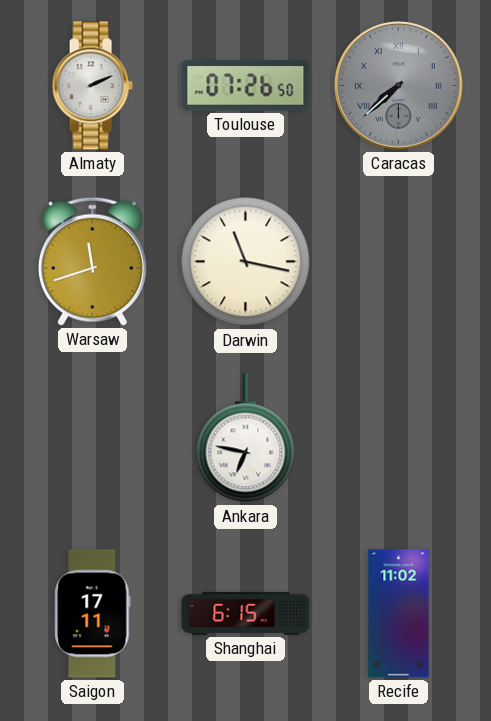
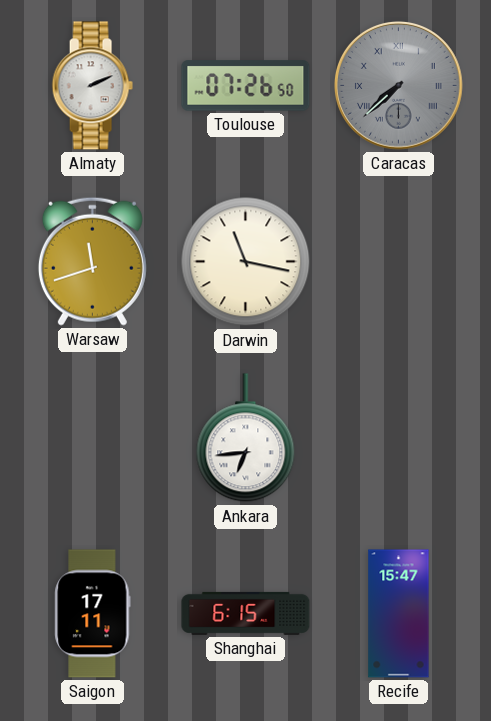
Ankara: 6:47 -> 6:44
Recife: 11:02 -> 15:47
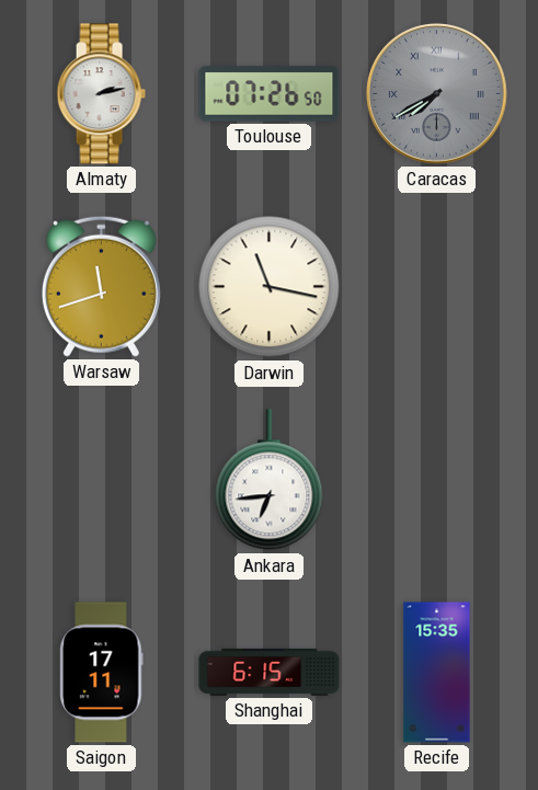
Almaty: 2:11 -> 2:13
Caracas: 7:38 -> 7:40
Recife: 15:47 -> 15:35
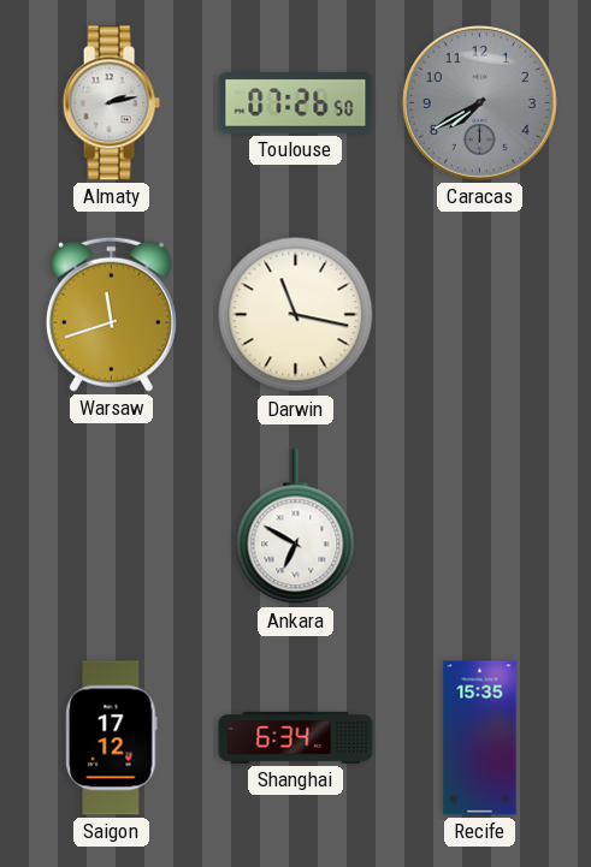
Caracas numerals: Roman -> Arabic
Ankara: 6:44 -> 6:50
Saigon: 17:11 -> 17:12
Shanghai: 6:15 -> 6:34
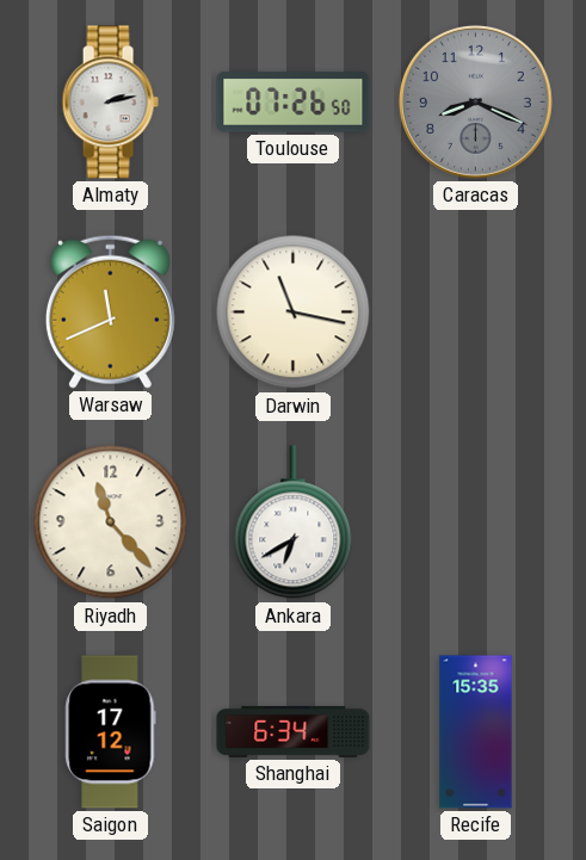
Caracas: 7:40 -> 8:19
Warsaw: 11:42 -> 11:41
Riyadh: none -> 11:23
Ankara: 6:50 -> 6:40
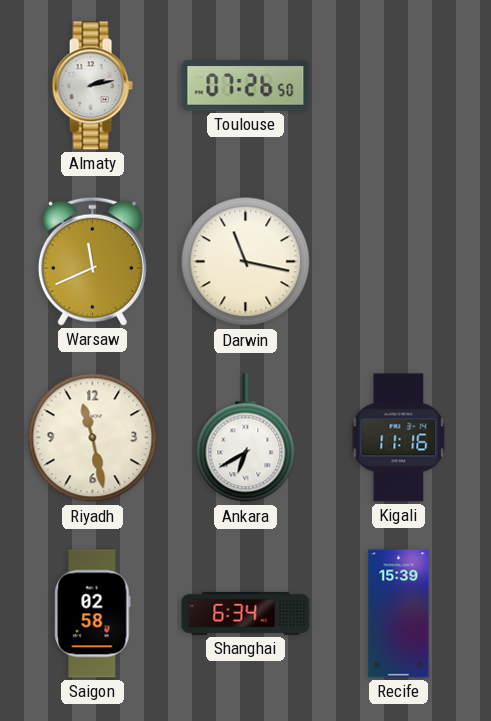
Caracas: 8:19 -> none
Riyadh: 11:23 -> 11:28
Kigali: none -> 11:16
Saigon: 17:12 -> 02:58
Recife: 15:35 -> 15:39
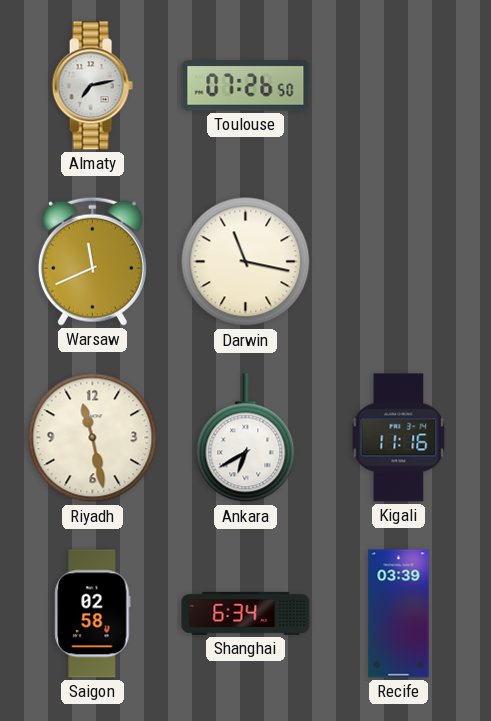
Almaty: 2:13 -> 7:13
Recife: 15:39 -> 03:39
